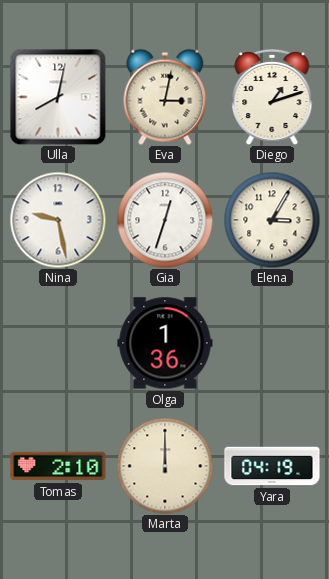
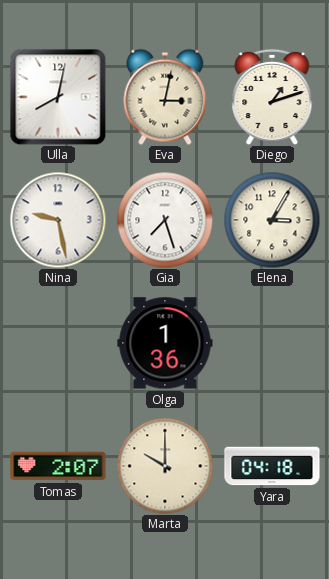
Gia: 12:33 -> 7:27
Tomas: 2:10 -> 2:07
Marta: 12:00 -> 10:00
Yara: 04:19 -> 04:18
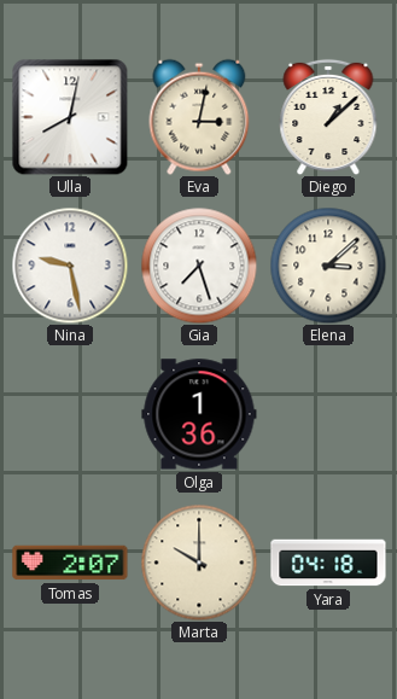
Diego: 1:12 -> 1:08
Elena: 3:05 -> 3:08
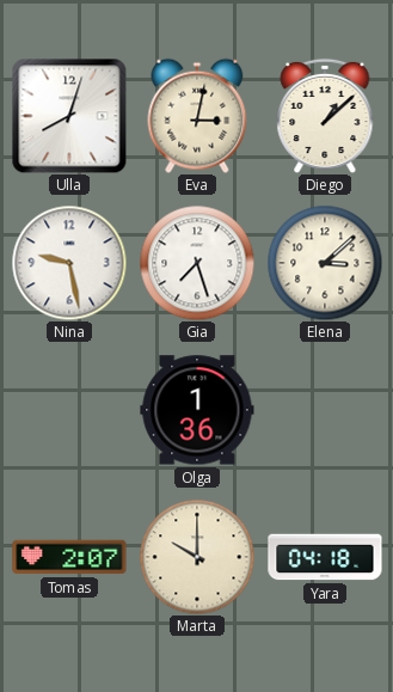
Ulla: 8:02 -> 8:03
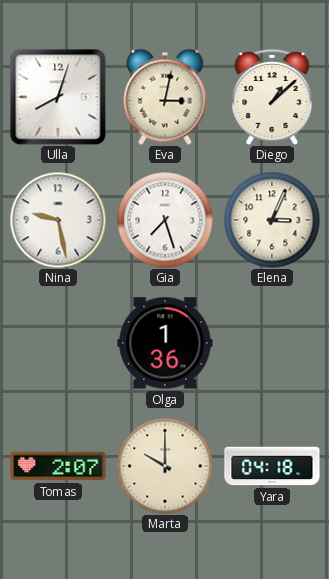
Elena: 3:08 -> 3:04
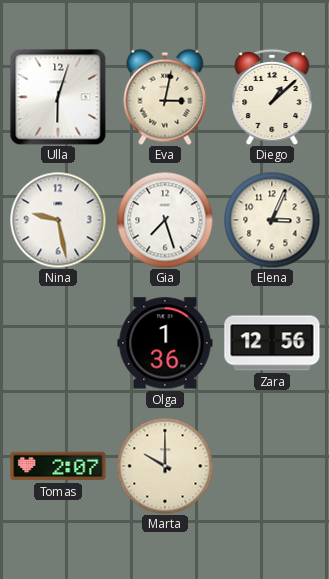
Ulla: 8:03 -> 6:03
Zara: none -> 12:56
Yara: 04:18 -> none
